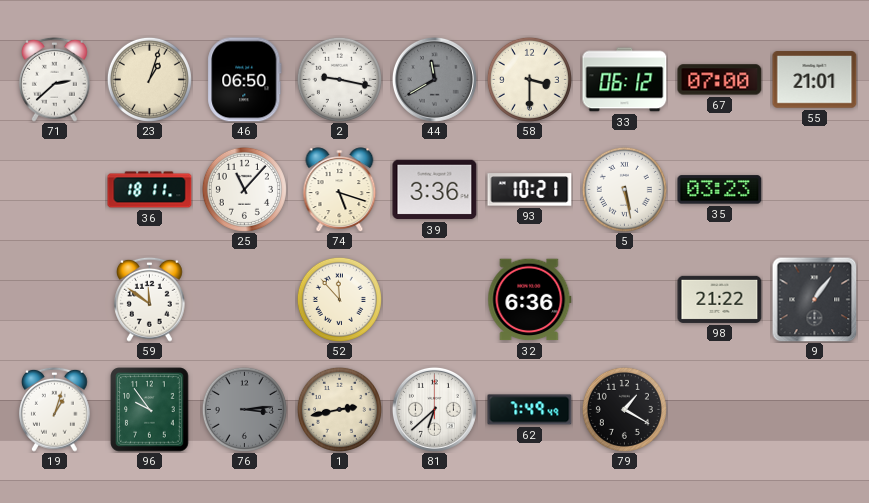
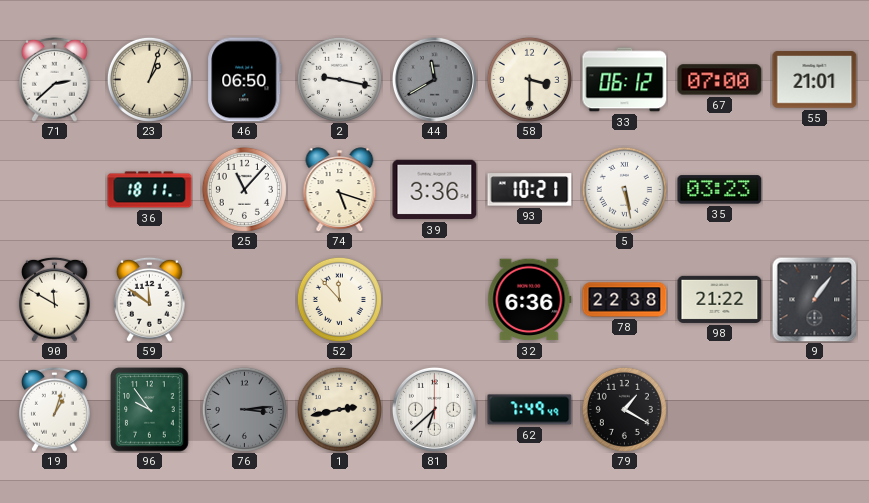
90: none -> 11:50
78: none -> 22:38
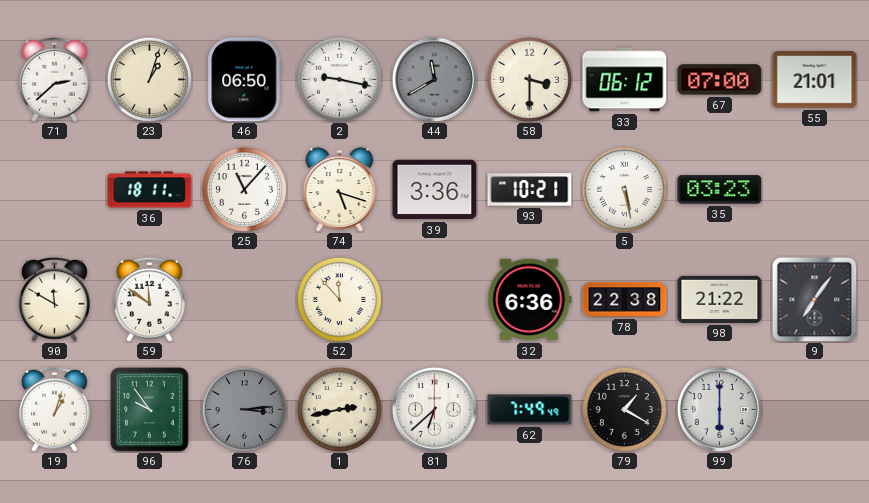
9: 1:06 -> 7:06
99: none -> 6:00
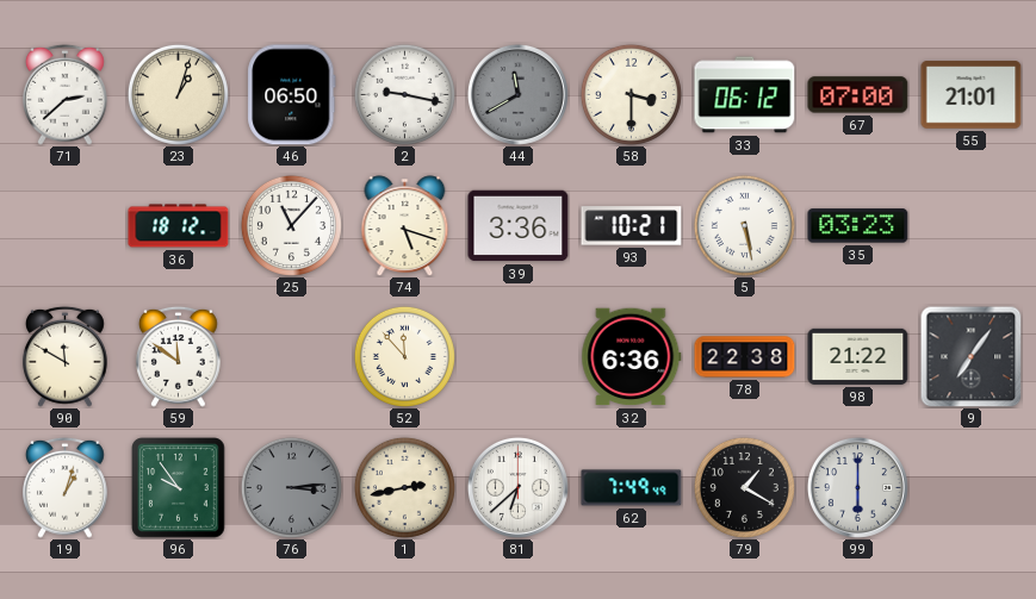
36: 18:11 -> 18:12
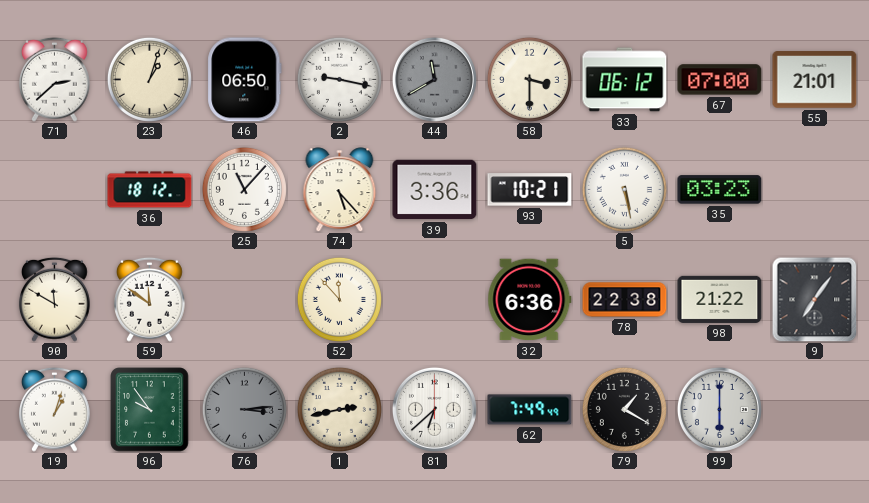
74: 5:18 -> 5:23
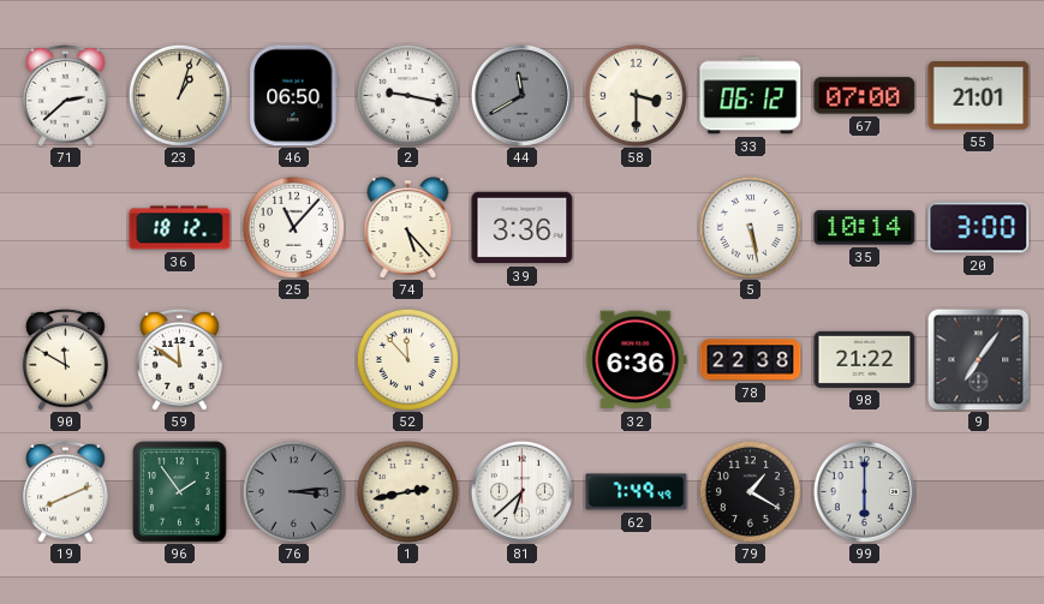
93: 10:21 -> none
35: 03:23 -> 10:14
20: none -> 3:00
19: 1:03 -> 8:11
96: 9:54 -> 1:54
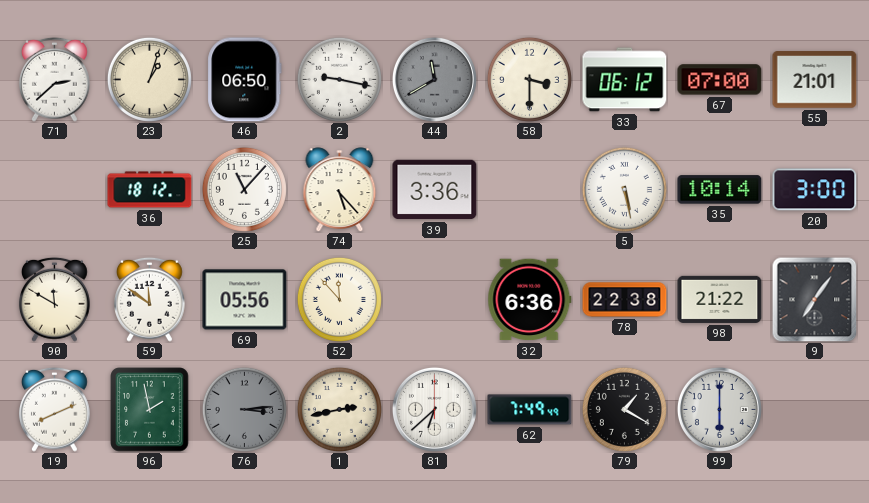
69: none -> 05:56
96: 1:54 -> 1:58
